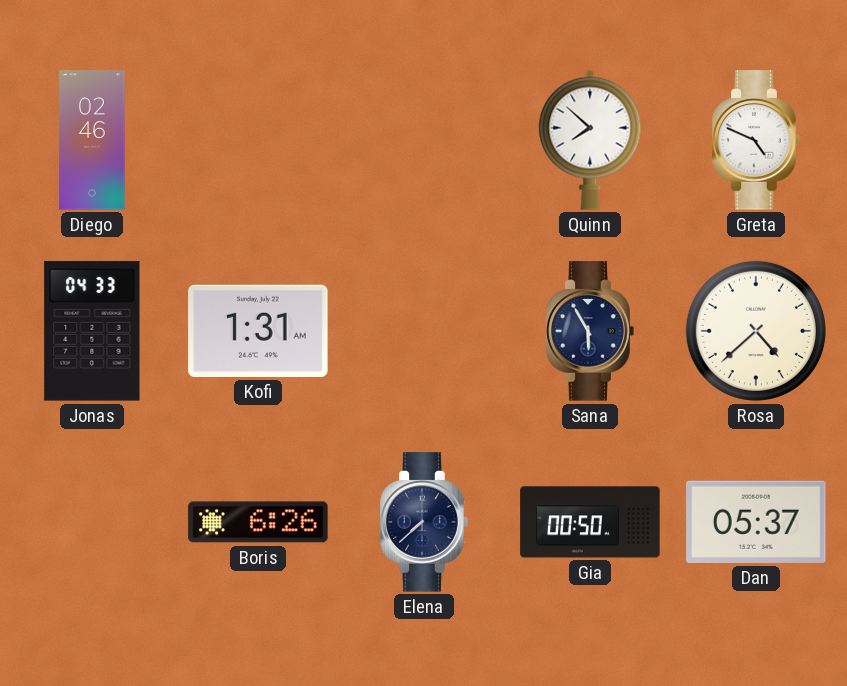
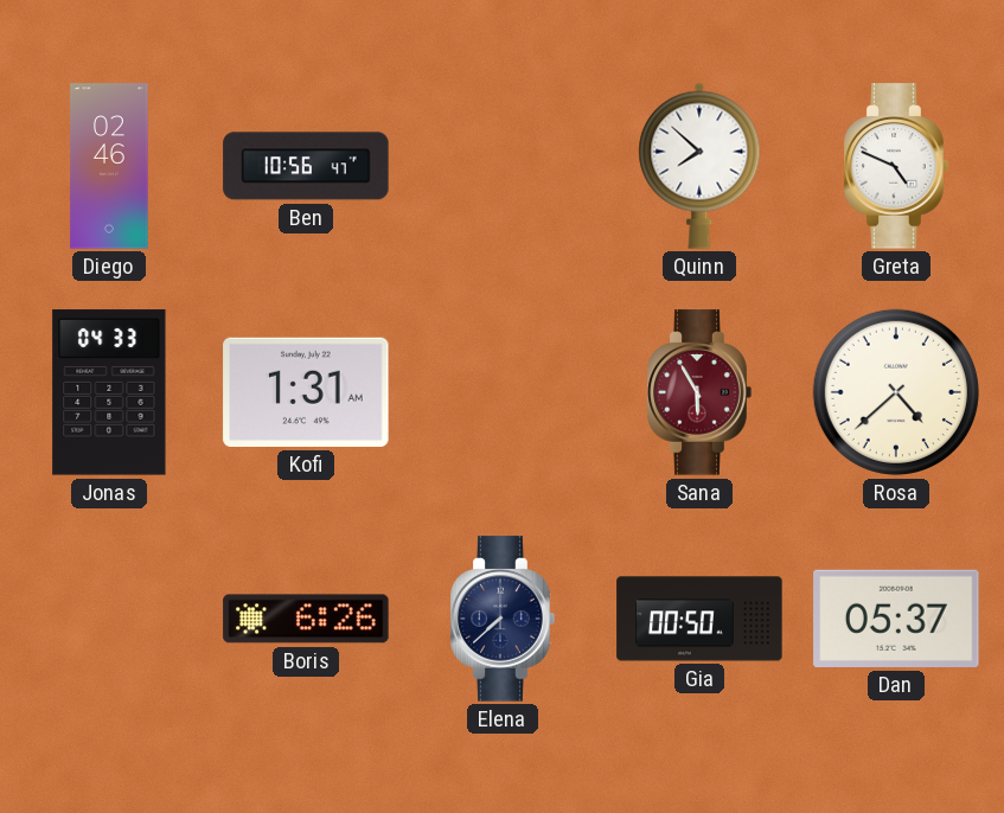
Ben: none -> 10:56
Sana dial: navy -> burgundy
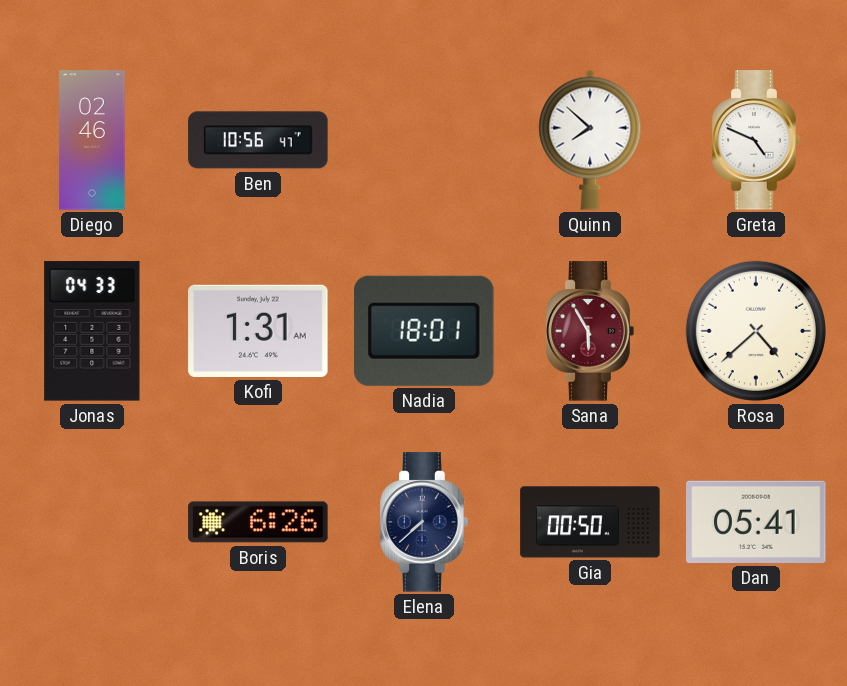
Nadia: none -> 18:01
Dan: 05:37 -> 05:41
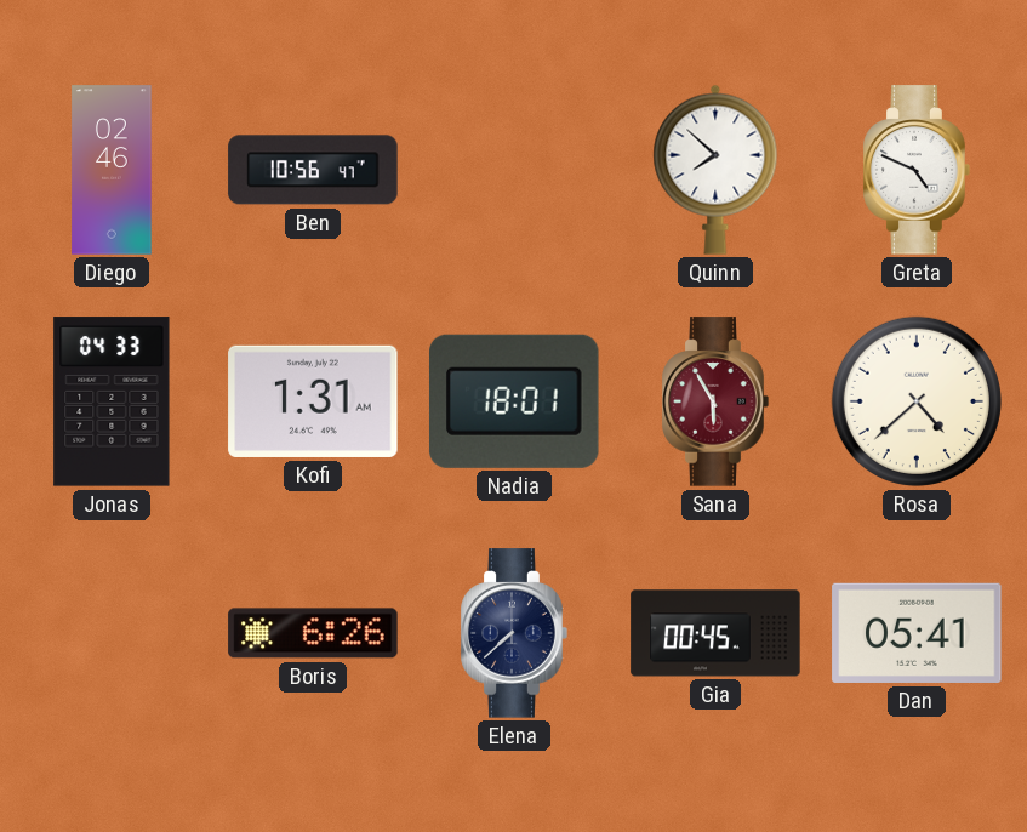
Gia: 00:50 -> 00:45
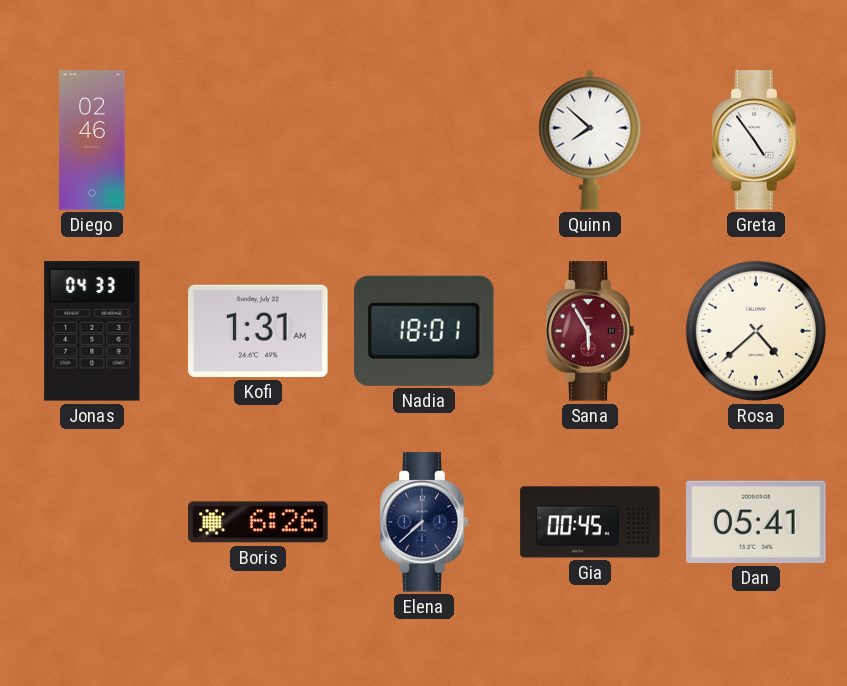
Ben: 10:56 -> none
Greta: 4:49 -> 4:54
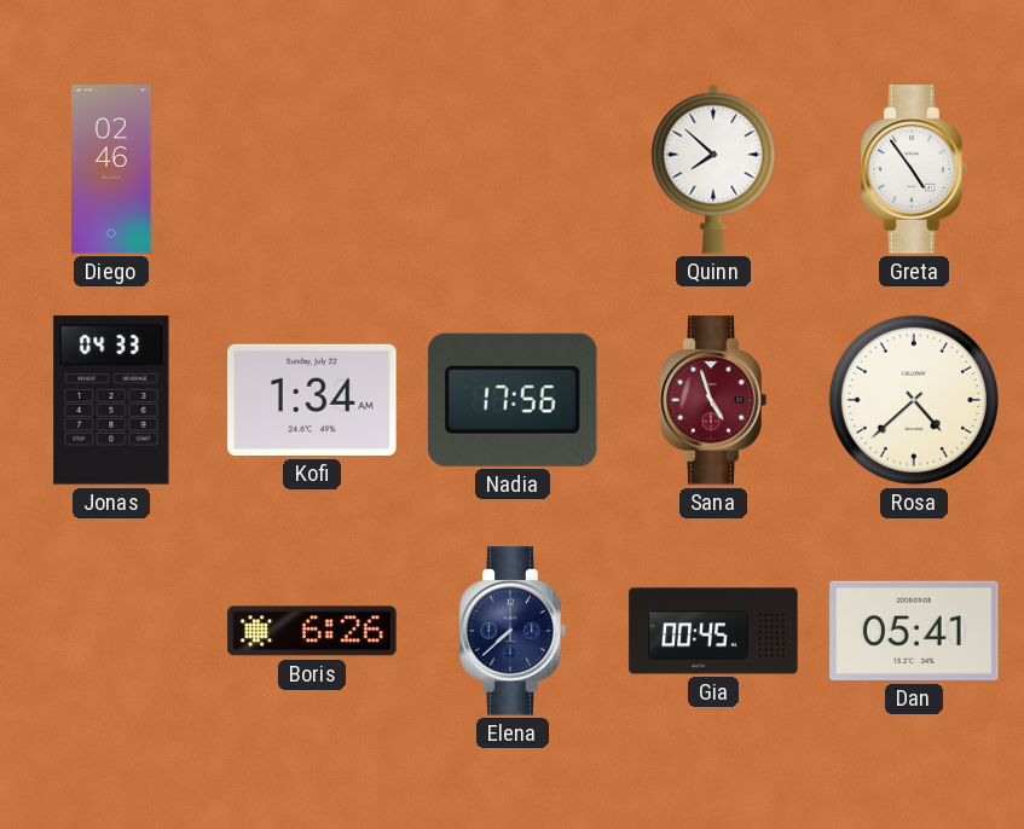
Kofi: 1:31 -> 1:34
Nadia: 18:01 -> 17:56
Sana: 5:55 -> 4:57
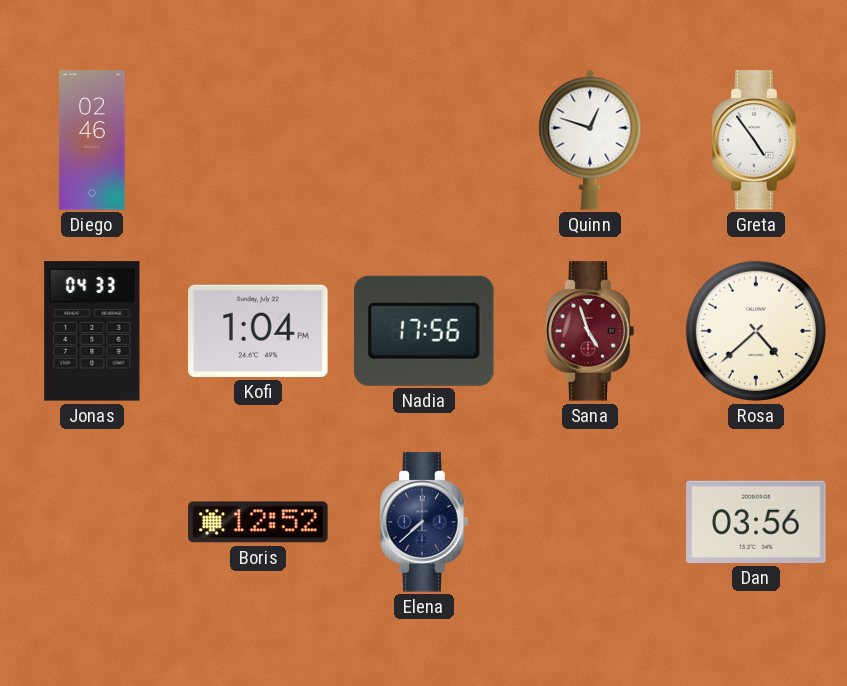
Quinn: 7:52 -> 12:48
Kofi: 1:34 -> 1:04
Boris: 6:26 -> 12:52
Gia: 00:45 -> none
Dan: 05:41 -> 03:56
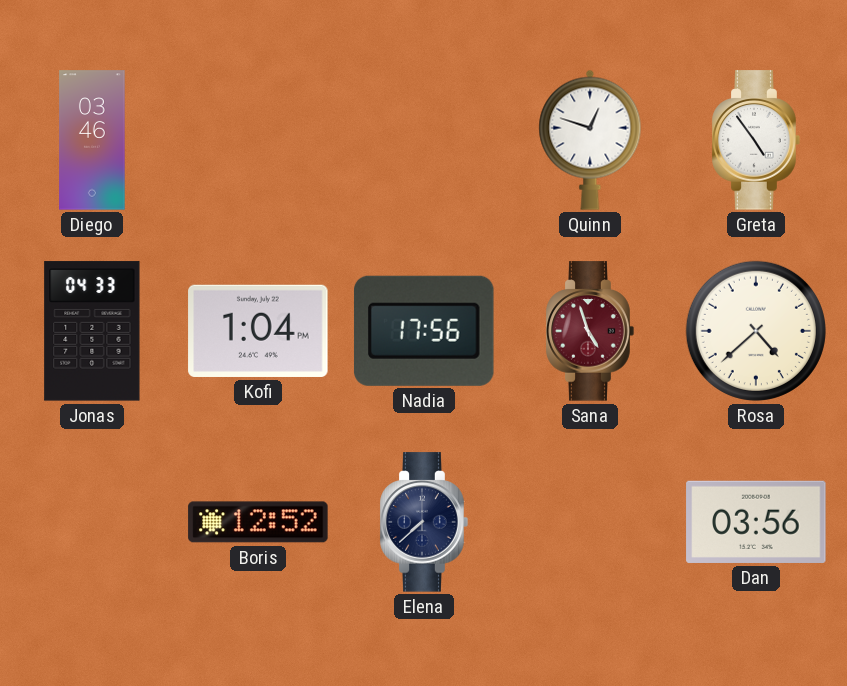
Diego: 02:46 -> 03:46
